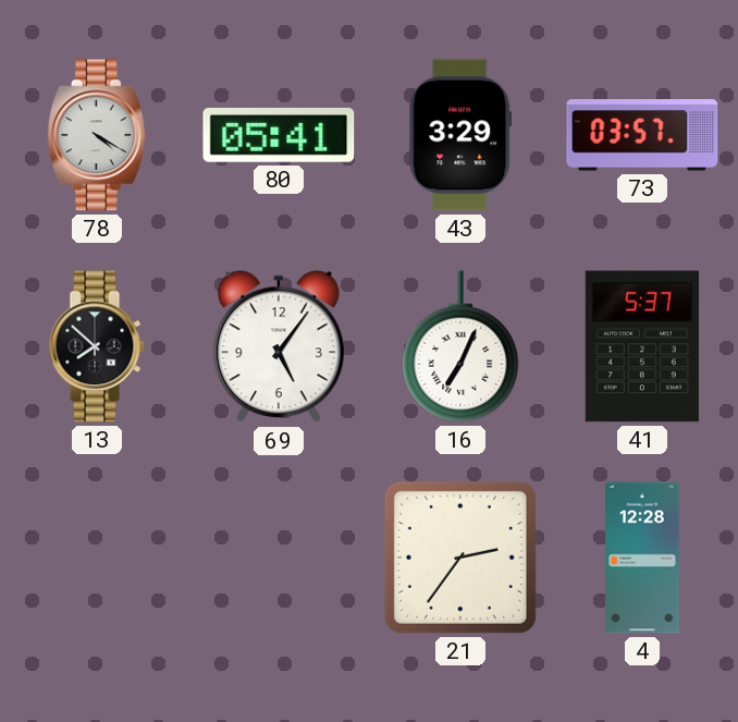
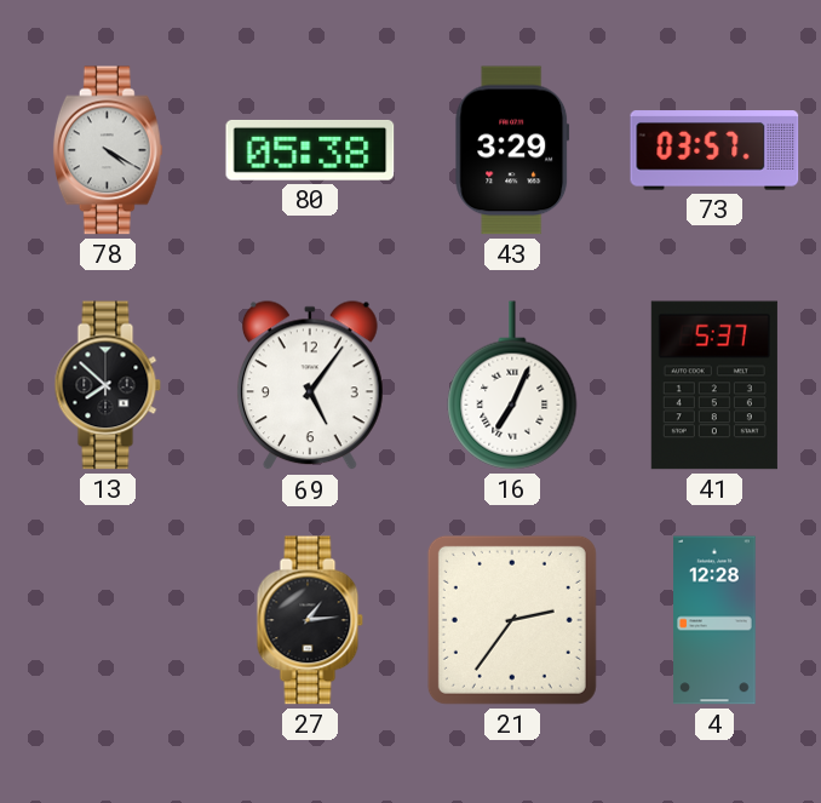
80: 05:41 -> 05:38
27: none -> 1:14
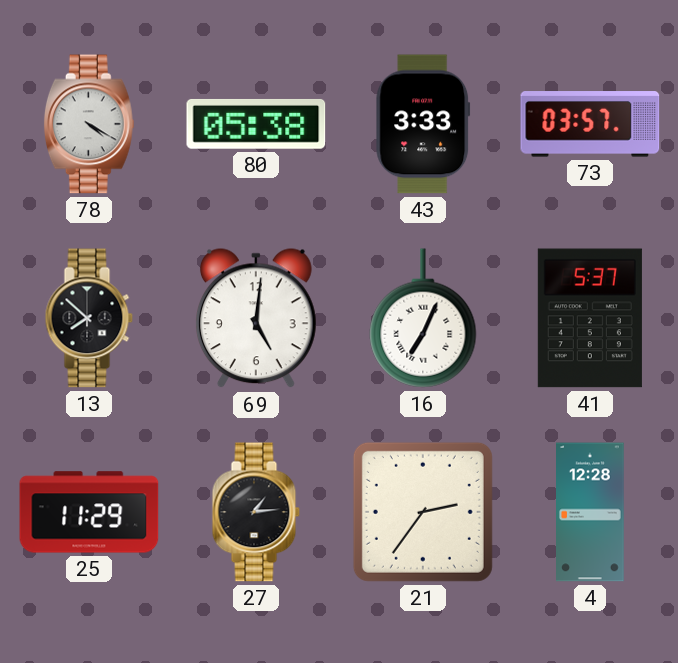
43: 3:29 -> 3:33
69: 5:06 -> 5:01
25: none -> 11:29
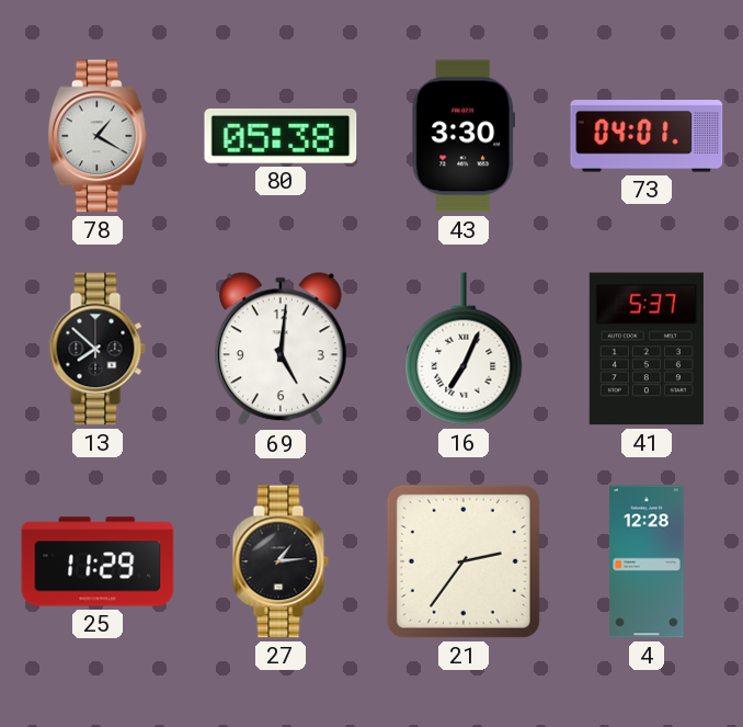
78: 4:20 -> 1:20
43: 3:33 -> 3:30
73: 03:57 -> 04:01
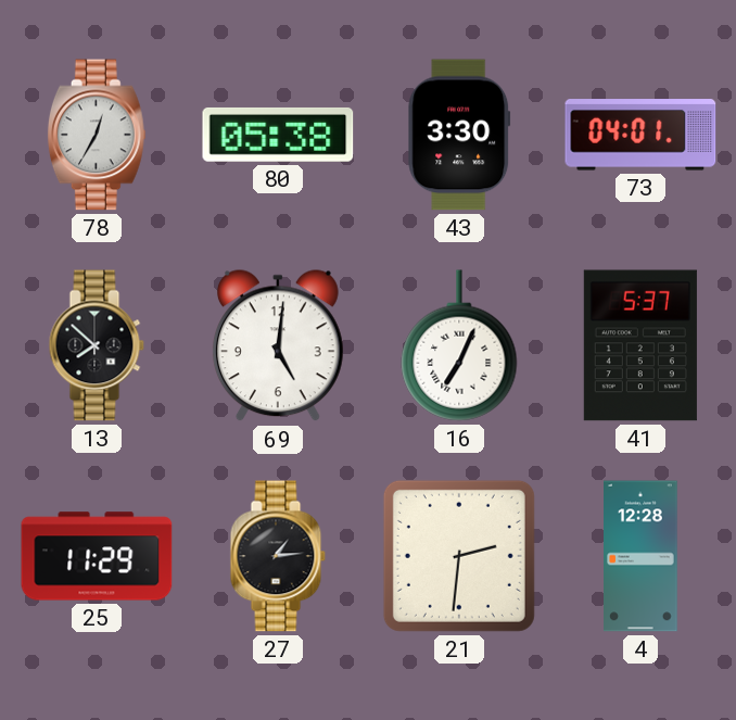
78: 1:20 -> 12:35
21: 2:36 -> 2:31
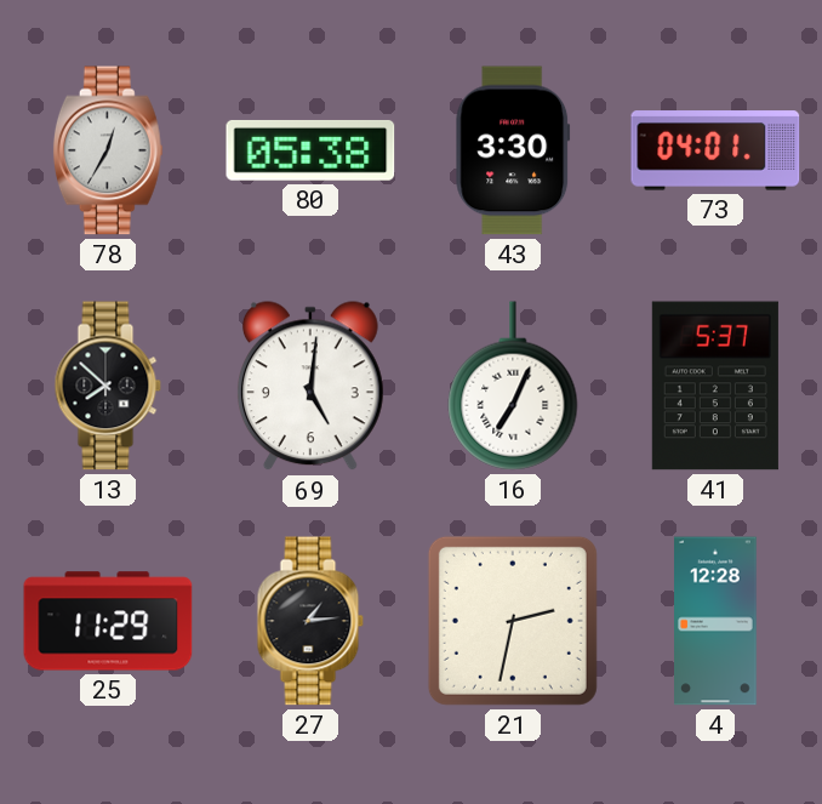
21: 2:31 -> 2:32
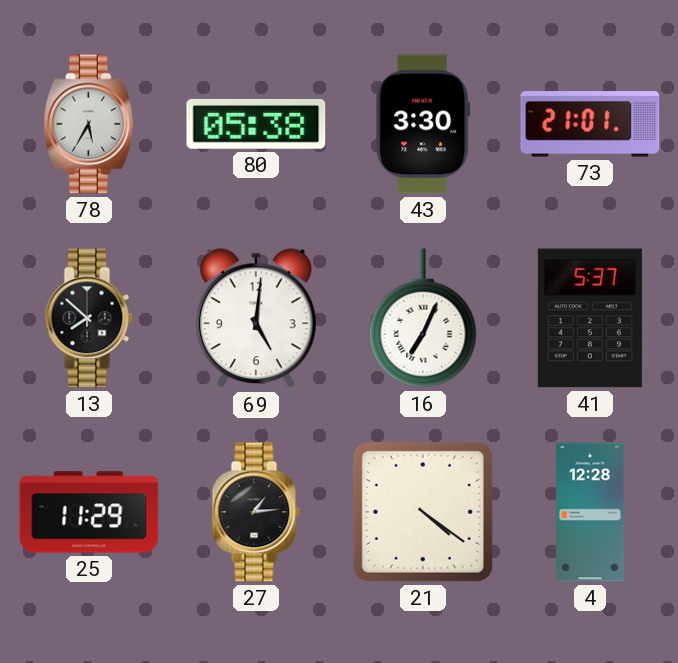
78: 12:35 -> 5:35
73: 04:01 -> 21:01
21: 2:32 -> 4:21
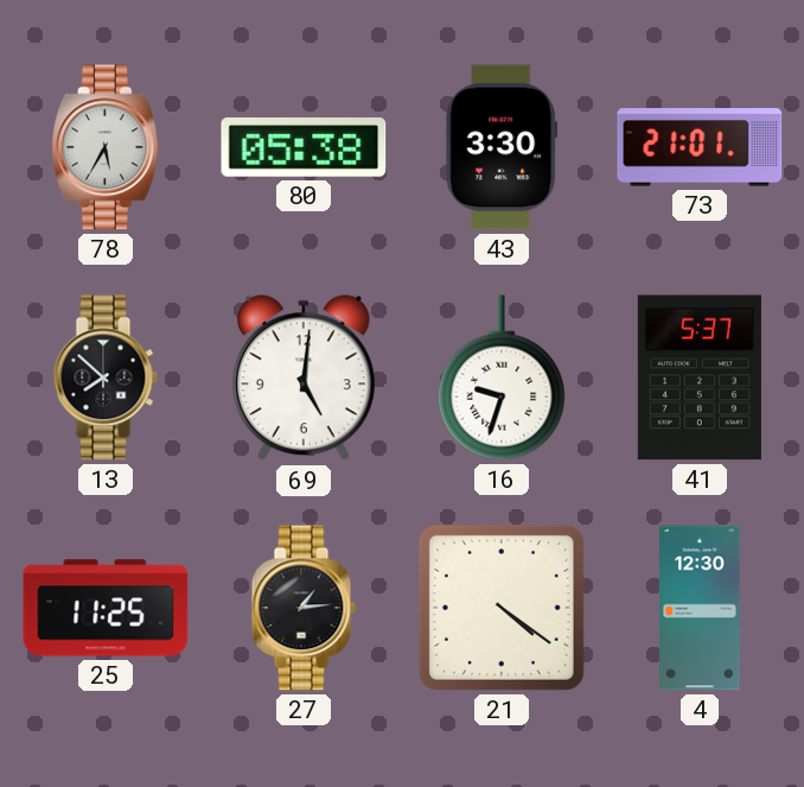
16: 7:04 -> 9:33
25: 11:29 -> 11:25
4: 12:28 -> 12:30
